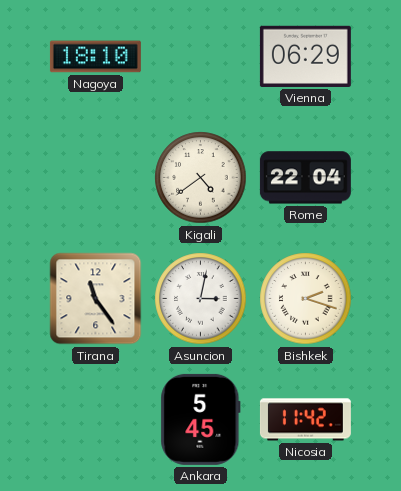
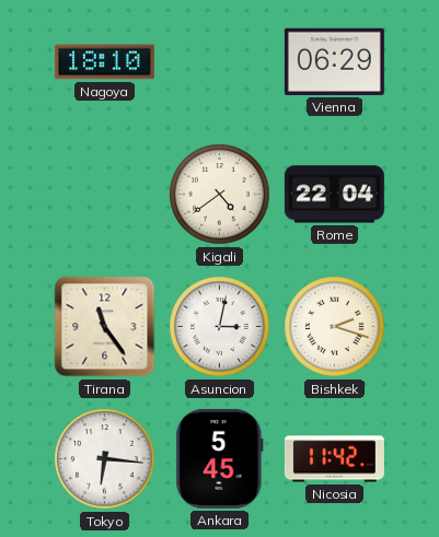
Tokyo: none -> 6:16
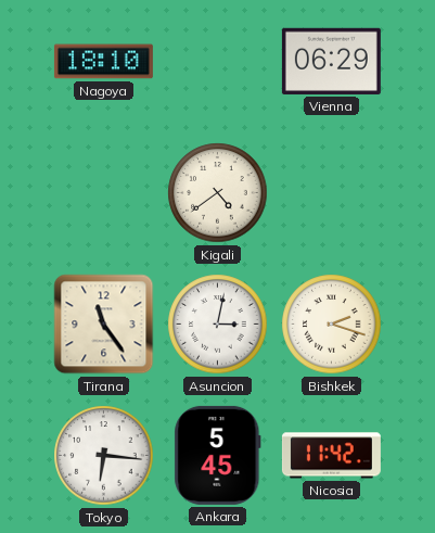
Rome: 22:04 -> none
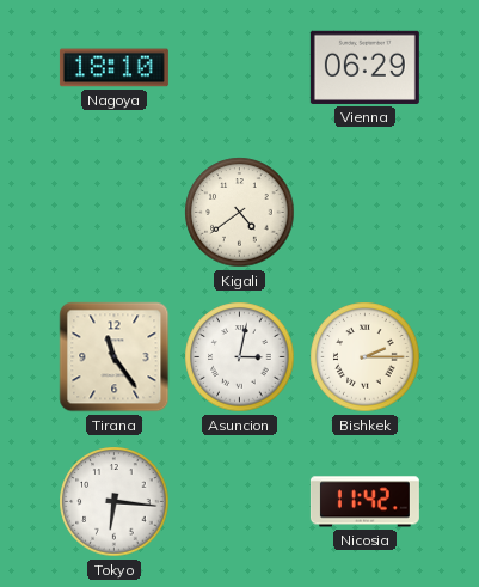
Bishkek: 2:18 -> 2:15
Ankara: 5:45 -> none
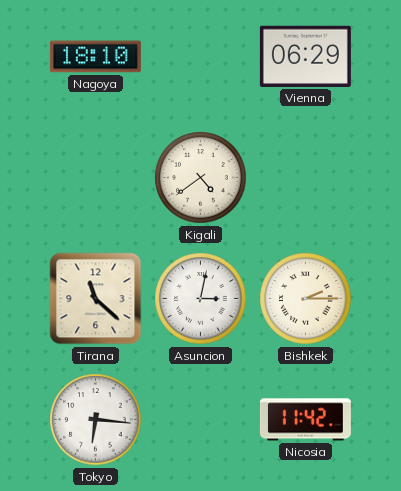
Tirana: 11:24 -> 11:22
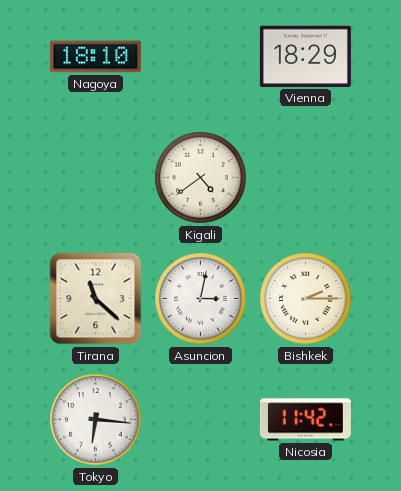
Vienna: 06:29 -> 18:29
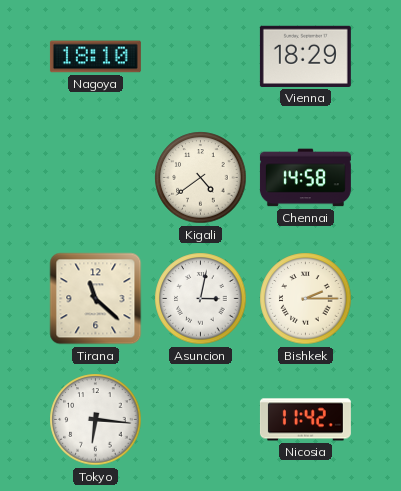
Chennai: none -> 14:58
